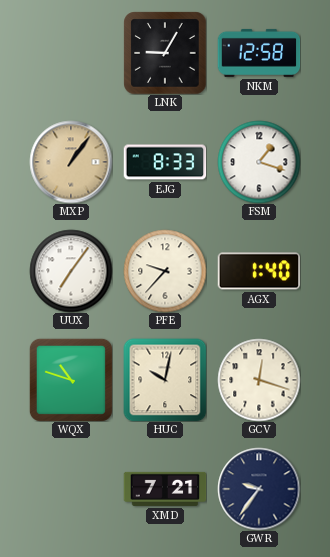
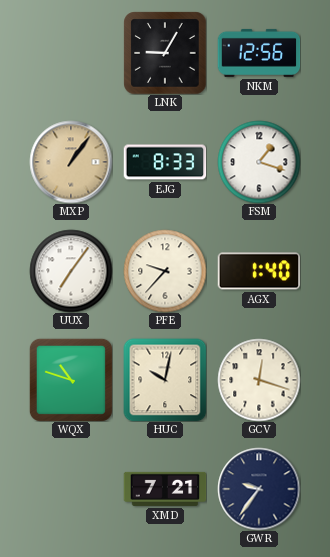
NKM: 12:58 -> 12:56
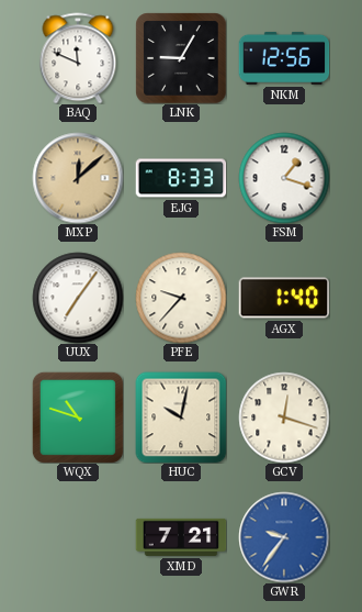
BAQ: none -> 11:49
MXP: 1:06 -> 12:08
GWR dial: navy -> blue
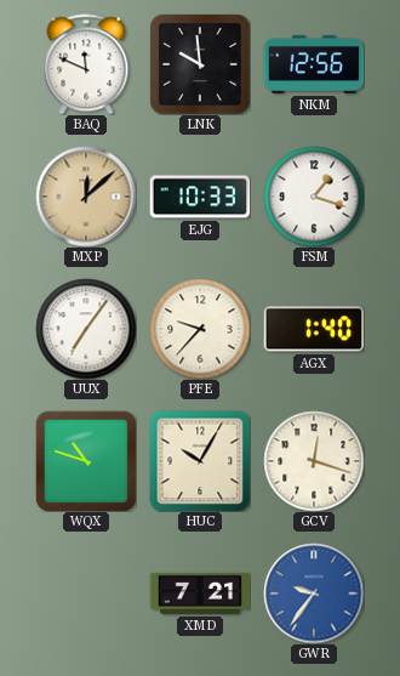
LNK: 9:05 -> 9:59
EJG: 8:33 -> 10:33
HUC: 10:02 -> 10:05
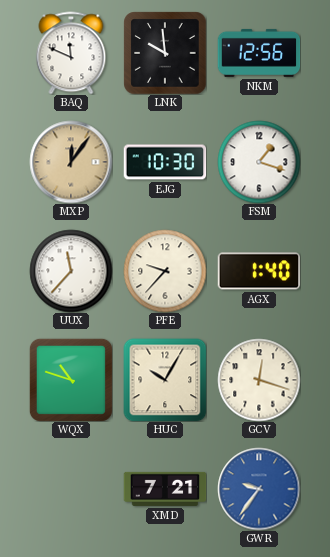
MXP: 12:08 -> 12:06
EJG: 10:33 -> 10:30
UUX: 7:06 -> 11:37
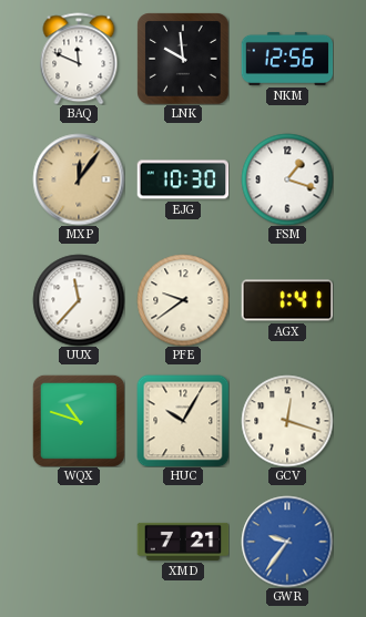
PFE: 9:37 -> 9:39
AGX: 1:40 -> 1:41
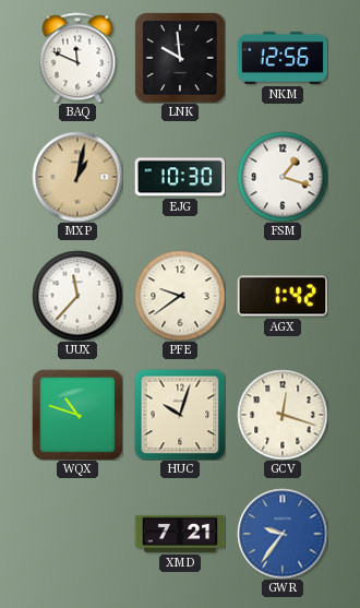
MXP: 12:06 -> 1:02
AGX: 1:41 -> 1:42
HUC: 10:05 -> 10:03
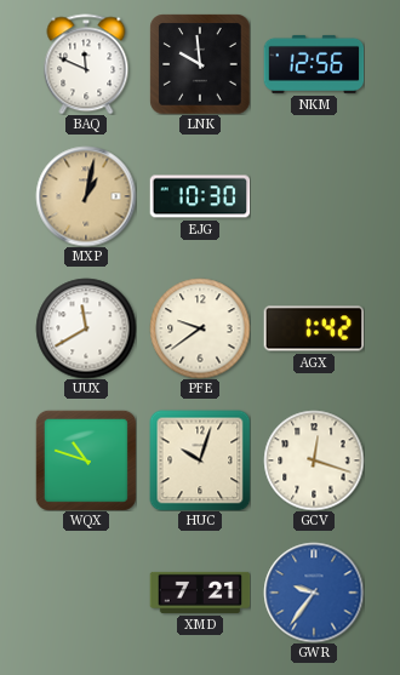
FSM: 1:18 -> none
UUX: 11:37 -> 11:40
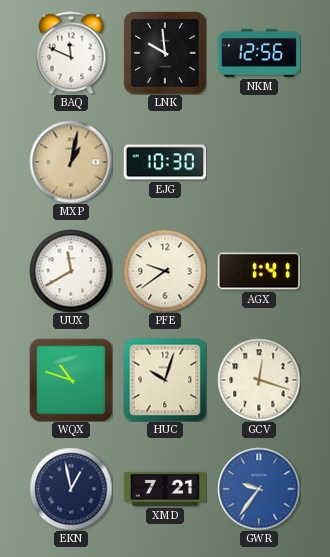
AGX: 1:42 -> 1:41
EKN: none -> 12:58
